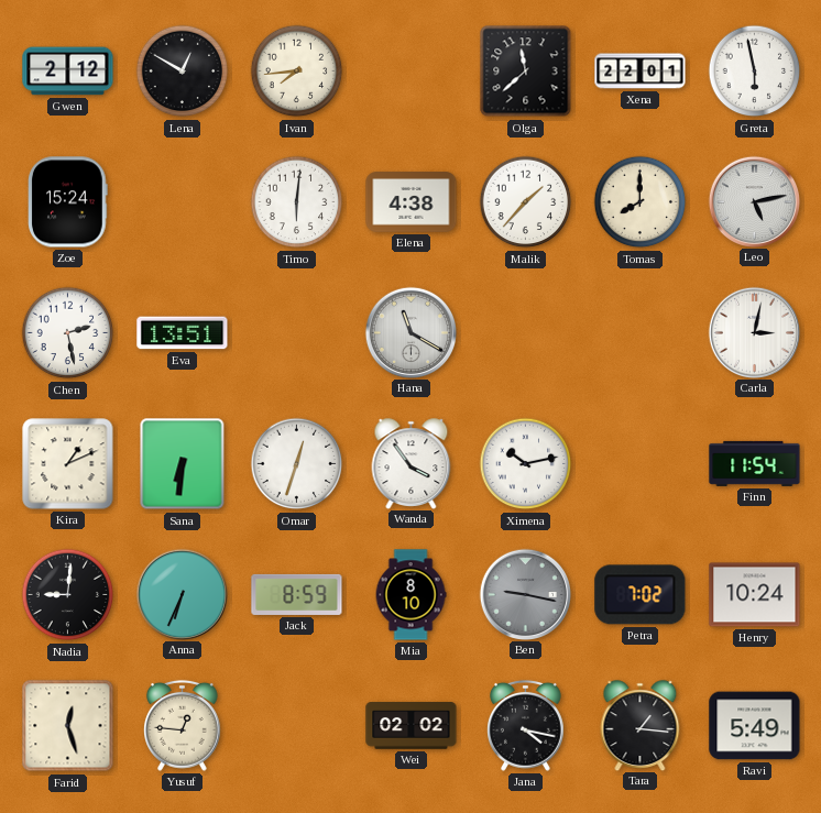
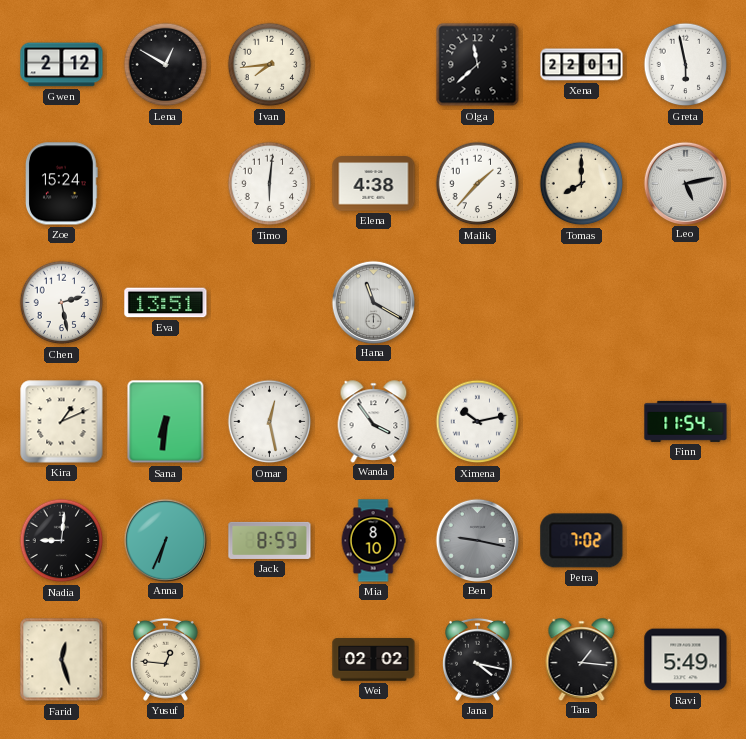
Carla: 3:02 -> none
Omar: 12:33 -> 12:28
Henry: 10:24 -> none
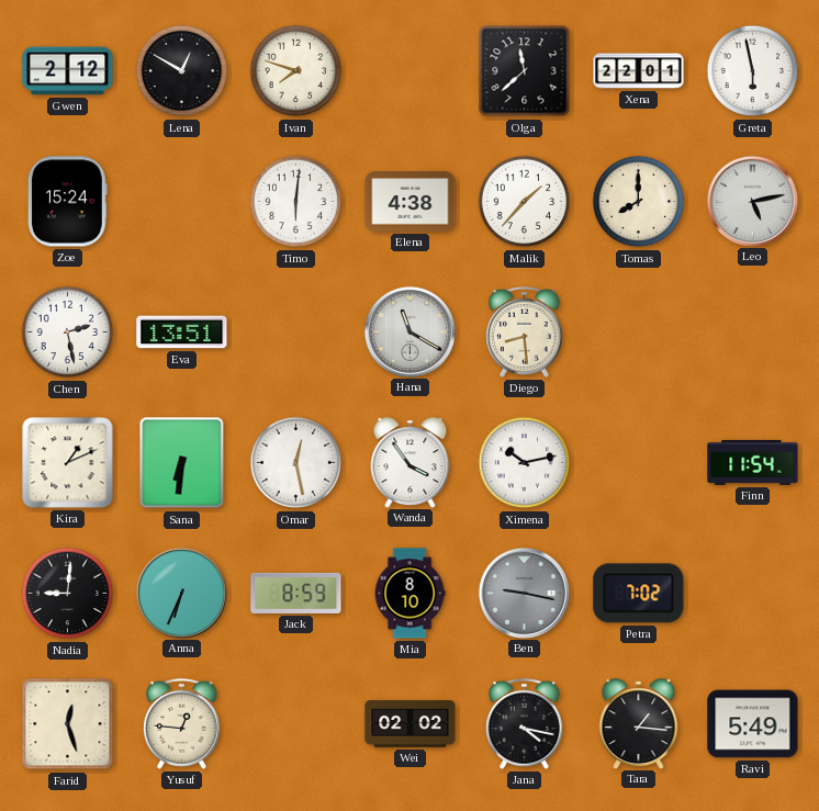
Ivan: 7:44 -> 7:48
Diego: none -> 8:29
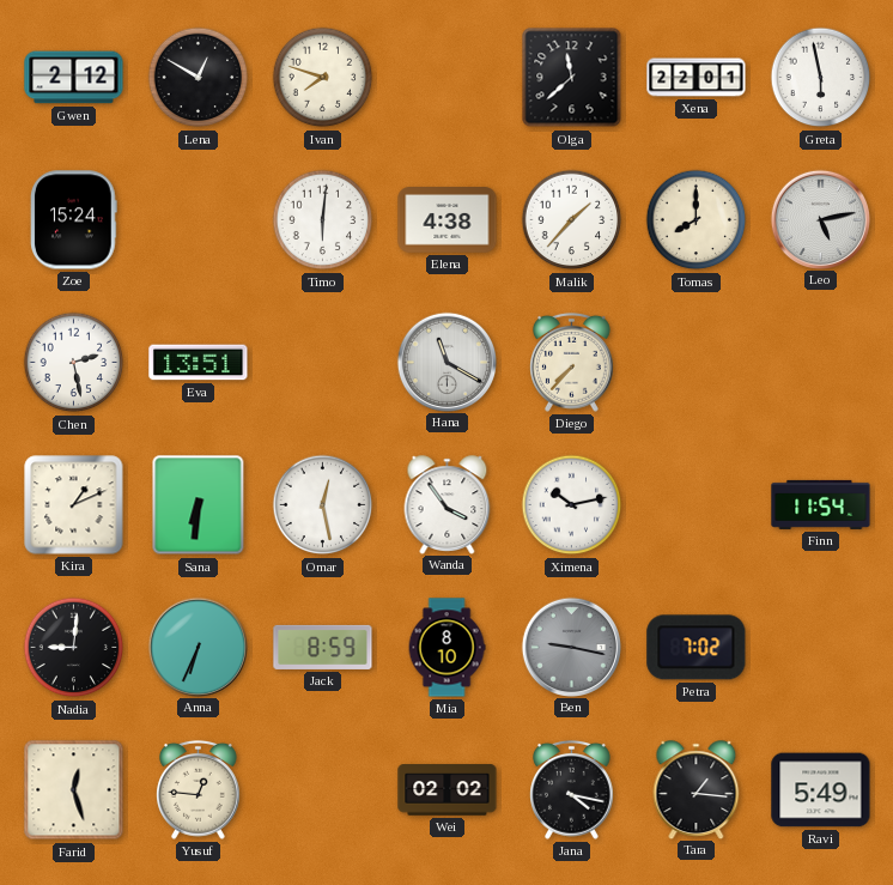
Diego: 8:29 -> 7:37
